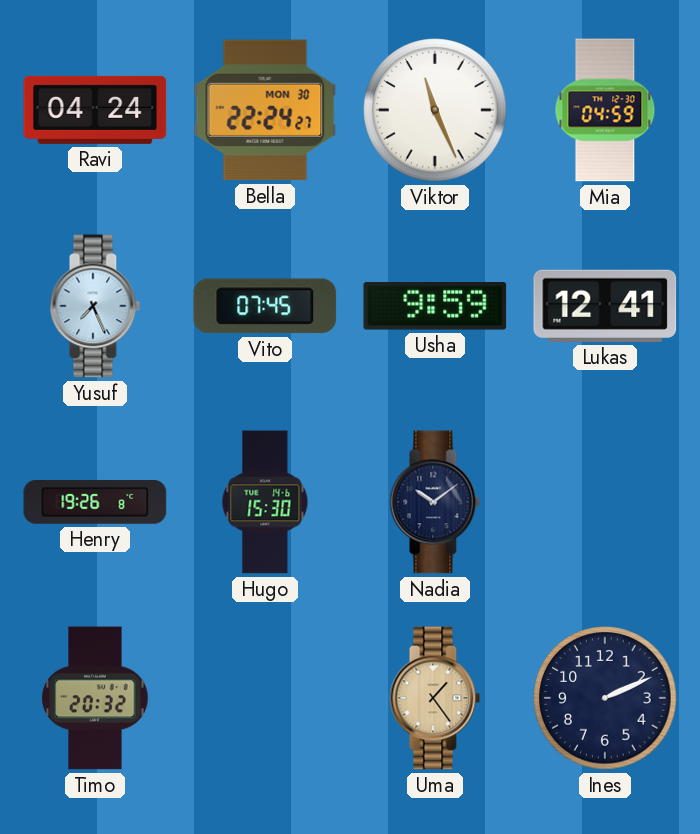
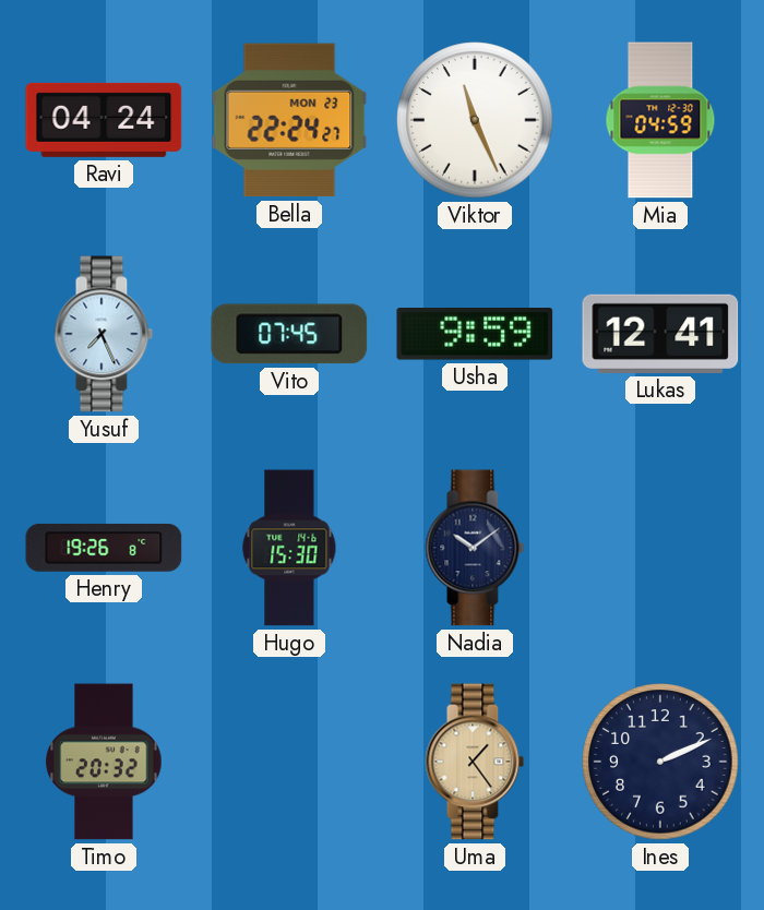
Bella date: MON 30 -> MON 23
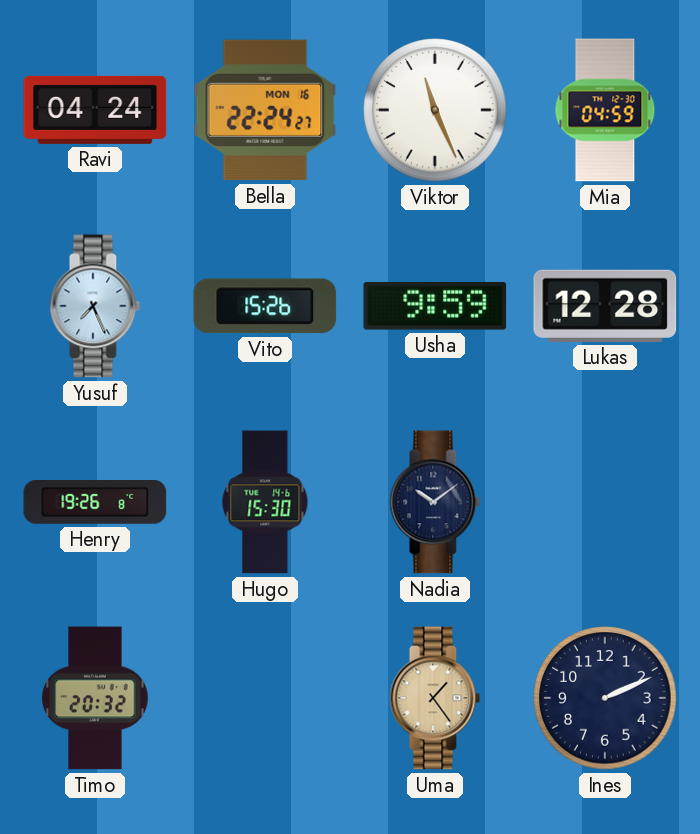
Bella date: MON 23 -> MON 16
Vito: 07:45 -> 15:26
Lukas: 12:41 -> 12:28
